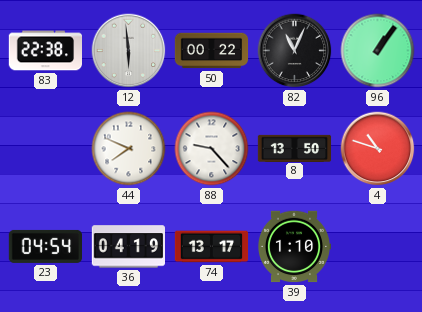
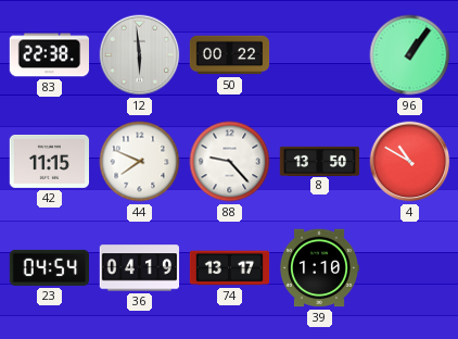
82: 11:04 -> none
42: none -> 11:15
4: 10:48 -> 10:50
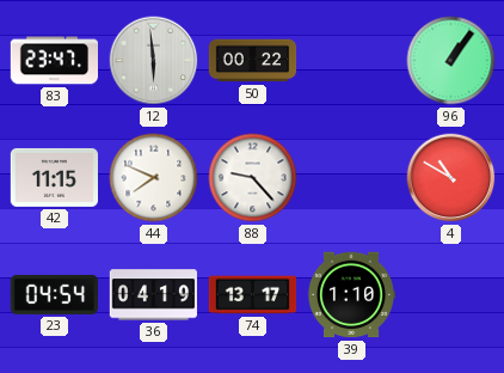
83: 22:38 -> 23:47
8: 13:50 -> none
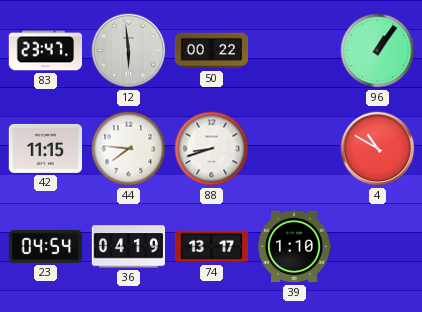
44: 7:49 -> 7:46
88: 9:23 -> 8:42
